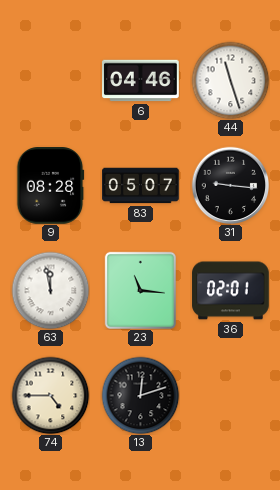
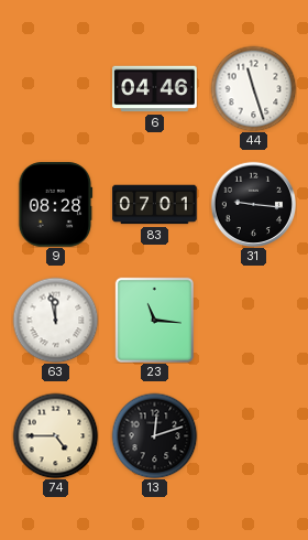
83: 05:07 -> 07:01
36: 02:01 -> none
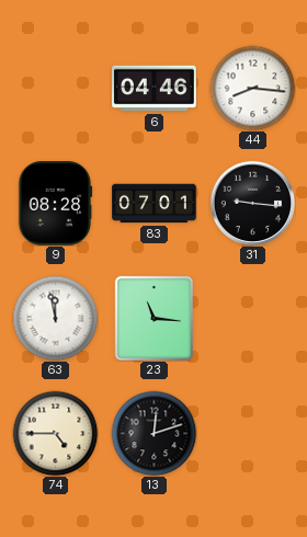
44: 11:27 -> 8:16
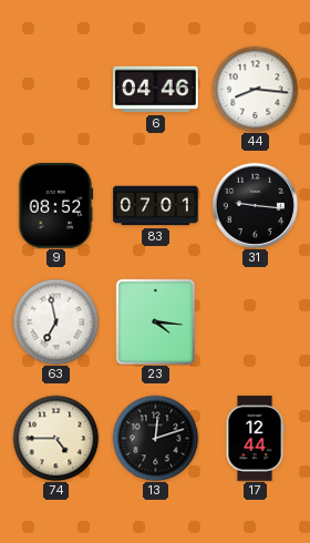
9: 08:28 -> 08:52
63: 11:58 -> 6:58
23: 11:16 -> 4:16
17: none -> 12:44
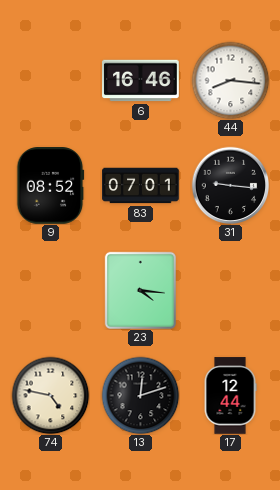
6: 04:46 -> 16:46
63: 6:58 -> none
74: 4:45 -> 4:47
